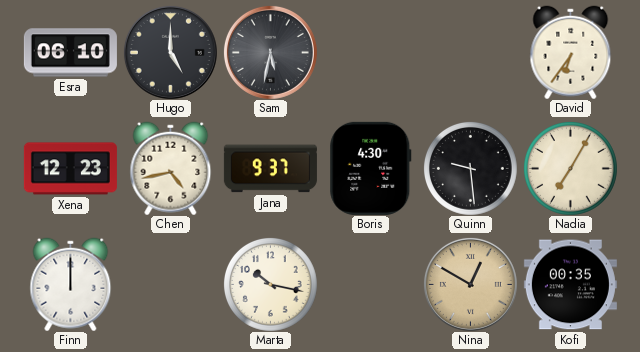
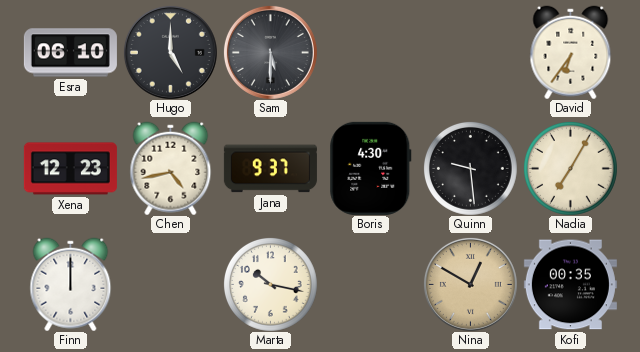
Sam: 5:32 -> 5:30
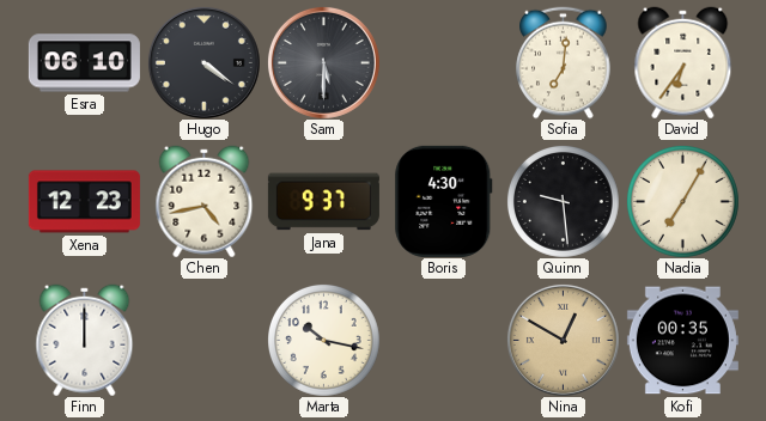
Hugo: 5:00 -> 4:21
Sofia: none -> 7:01
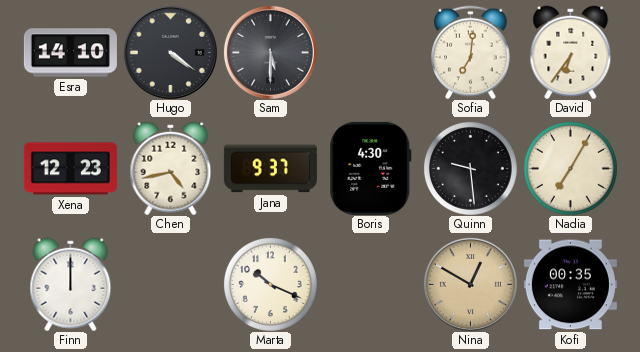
Esra: 06:10 -> 14:10
Marta: 10:17 -> 10:19
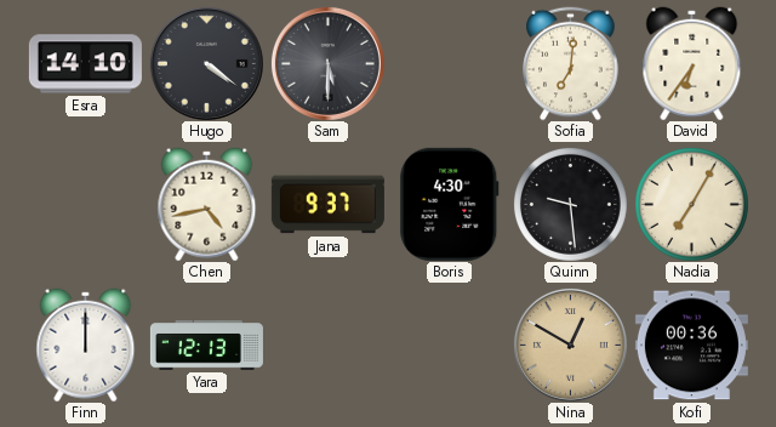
Xena: 12:23 -> none
Yara: none -> 12:13
Marta: 10:19 -> none
Kofi: 00:35 -> 00:36
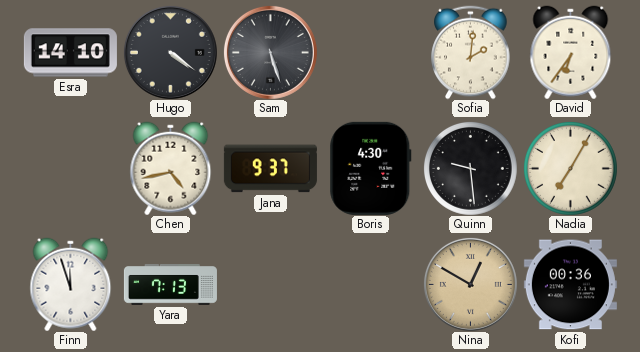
Sam: 5:30 -> 5:27
Sofia: 7:01 -> 2:01
Finn: 12:00 -> 11:57
Yara: 12:13 -> 7:13
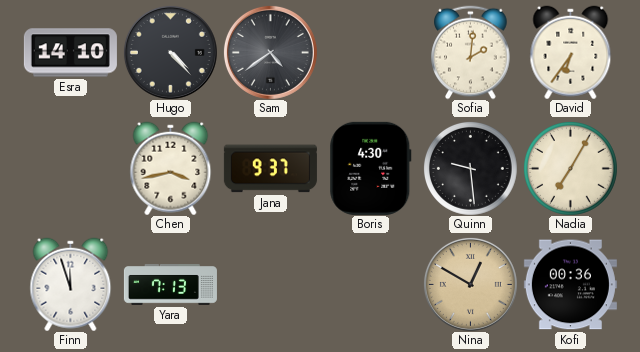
Hugo: 4:21 -> 4:23
Sam: 5:27 -> 4:39
Chen: 4:43 -> 3:43
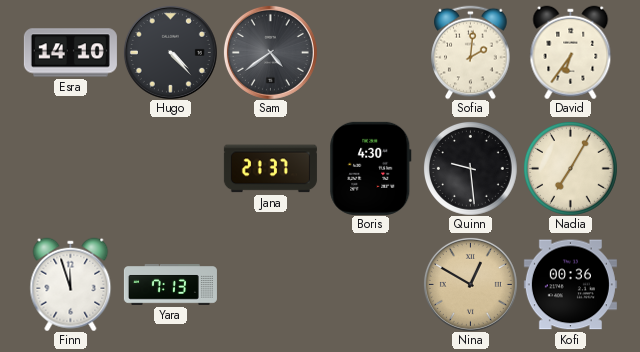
Chen: 3:43 -> none
Jana: 9:37 -> 21:37
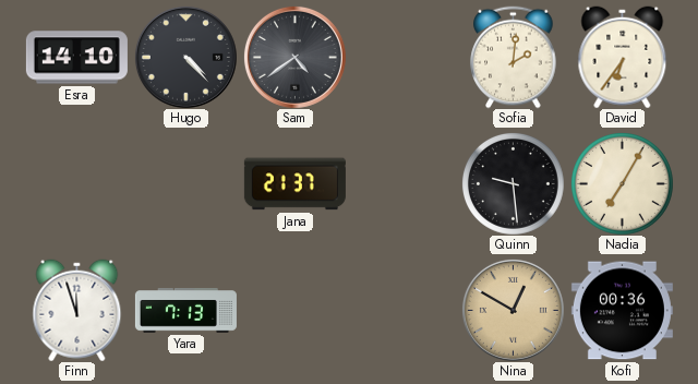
Boris: 4:30 -> none
